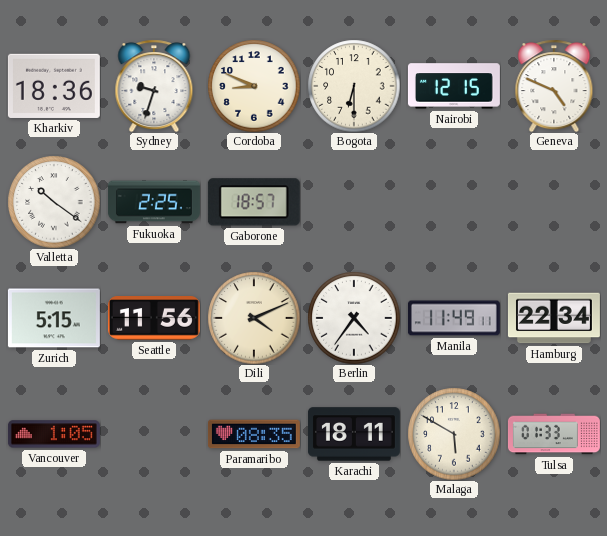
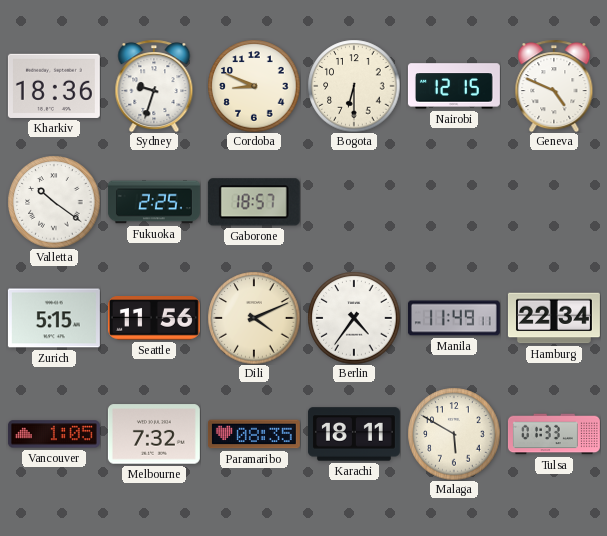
Melbourne: none -> 7:32
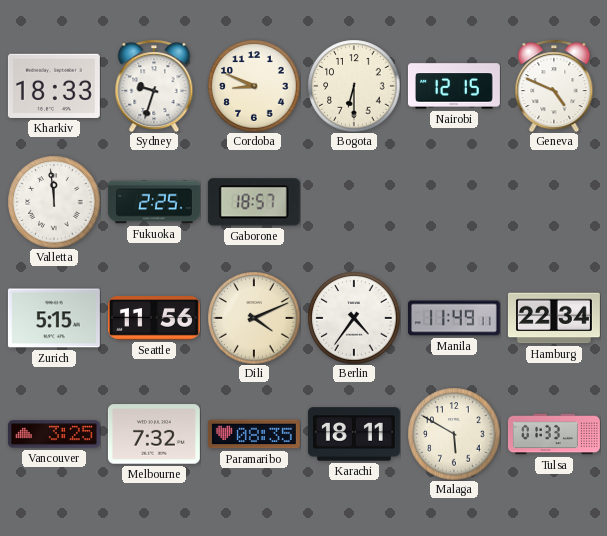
Kharkiv: 18:36 -> 18:33
Valletta: 10:21 -> 11:59
Vancouver: 1:05 -> 3:25
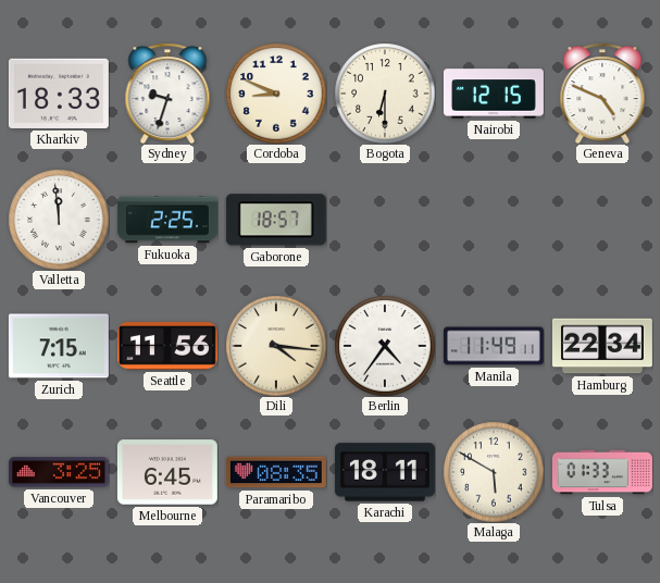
Zurich: 5:15 -> 7:15
Dili: 4:11 -> 4:16
Melbourne: 7:32 -> 6:45
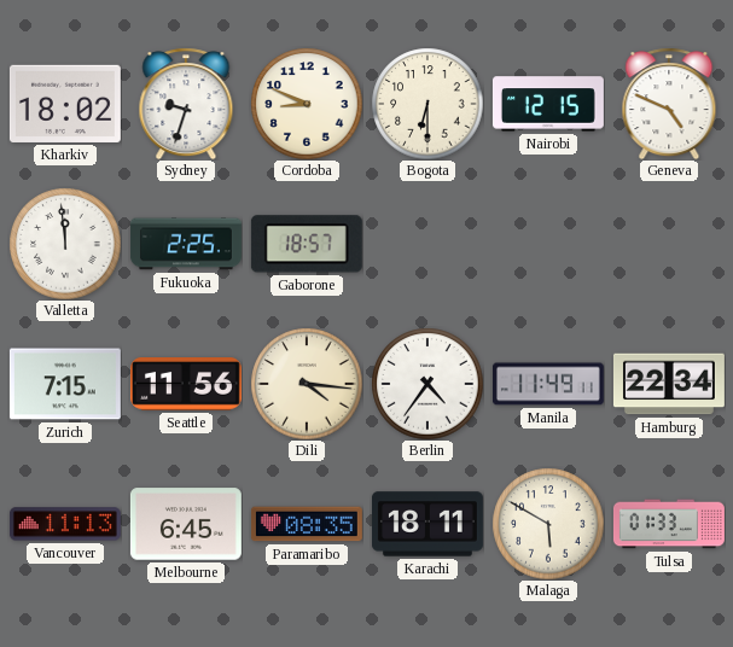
Kharkiv: 18:33 -> 18:02
Vancouver: 3:25 -> 11:13
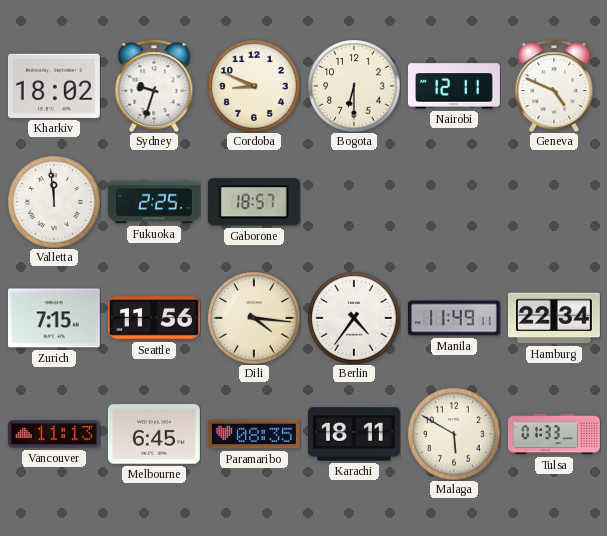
Nairobi: 12:15 -> 12:11
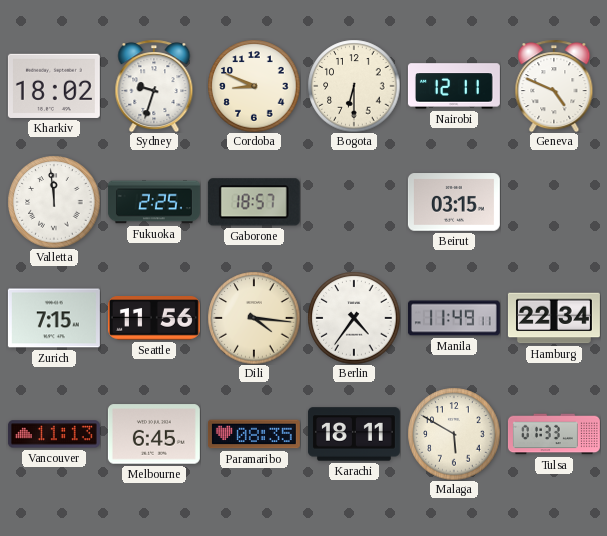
Beirut: none -> 03:15
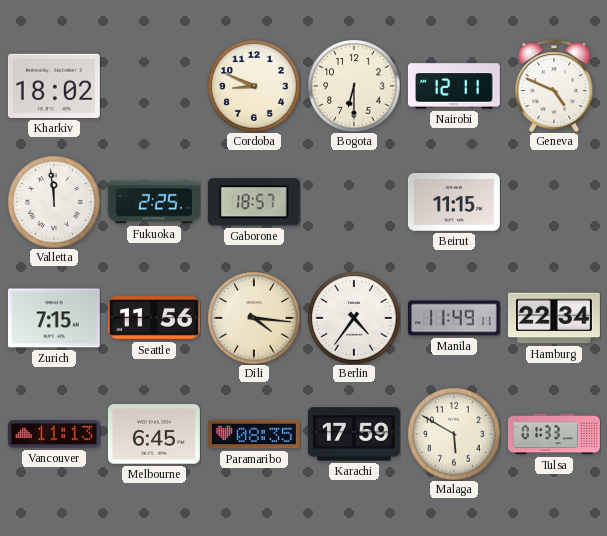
Sydney: 9:33 -> none
Beirut: 03:15 -> 11:15
Karachi: 18:11 -> 17:59
